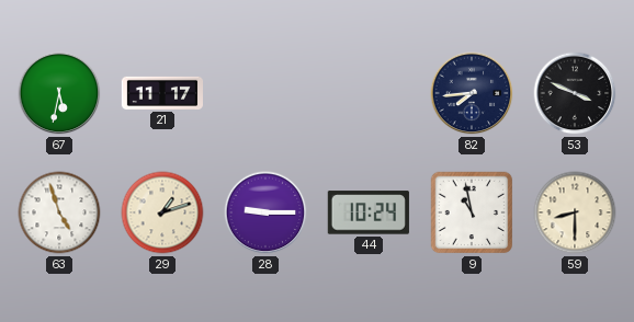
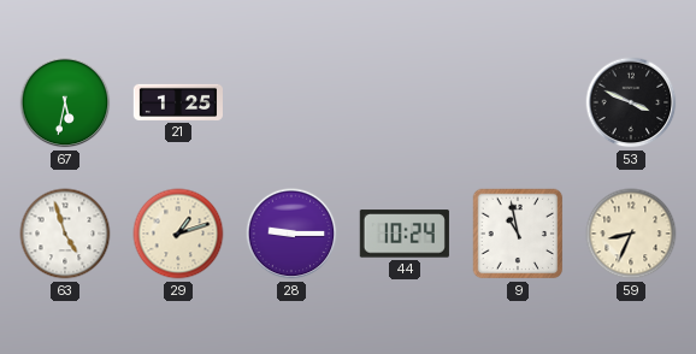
21: 11:17 -> 1:25
82: 7:44 -> none
59: 8:30 -> 8:34
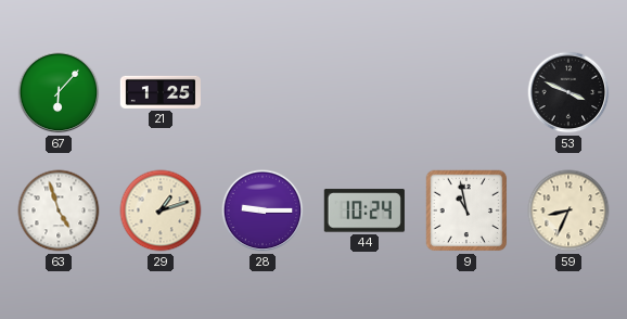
67: 5:32 -> 6:07
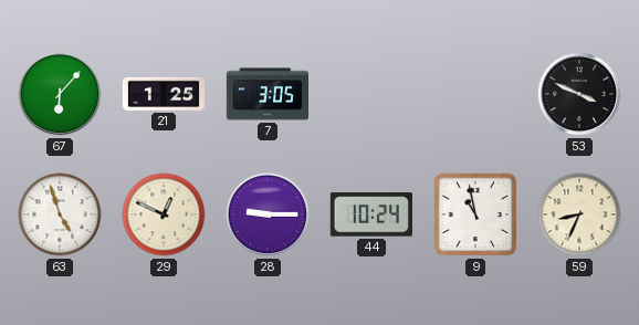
7: none -> 3:05
29: 1:12 -> 12:49
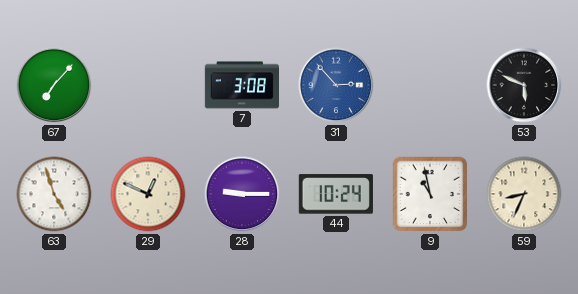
67: 6:07 -> 7:07
21: 1:25 -> none
7: 3:05 -> 3:08
31: none -> 2:53
53: 3:49 -> 5:49
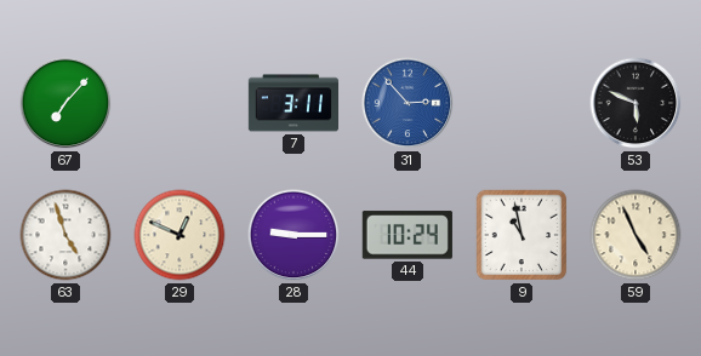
7: 3:08 -> 3:11
59: 8:34 -> 4:56
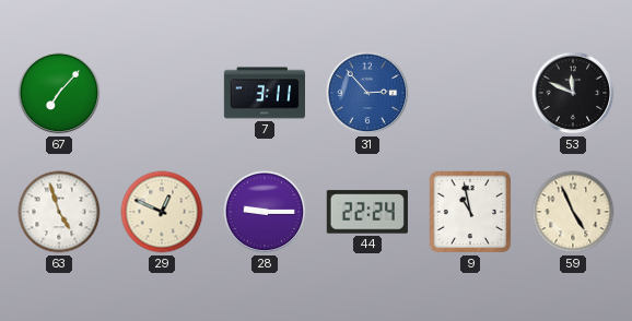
53: 5:49 -> 11:49
44: 10:24 -> 22:24
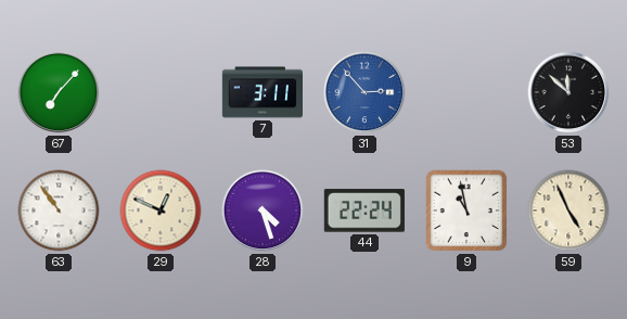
53: 11:49 -> 11:52
63: 4:57 -> 10:54
28: 9:15 -> 4:27
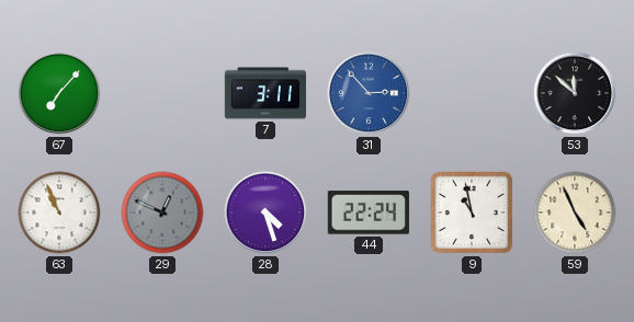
63: 10:54 -> 10:56
29 dial: cream -> grey
